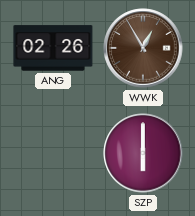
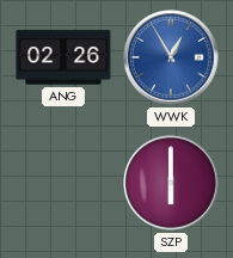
WWK dial: brown -> blue
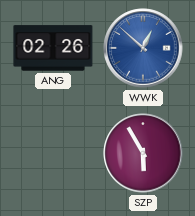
WWK: 12:55 -> 12:52
SZP: 6:00 -> 5:55
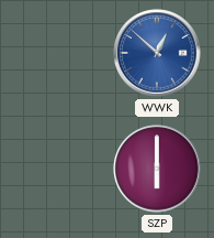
ANG: 02:26 -> none
SZP: 5:55 -> 6:00
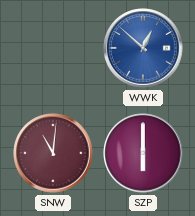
SNW: none -> 11:01
